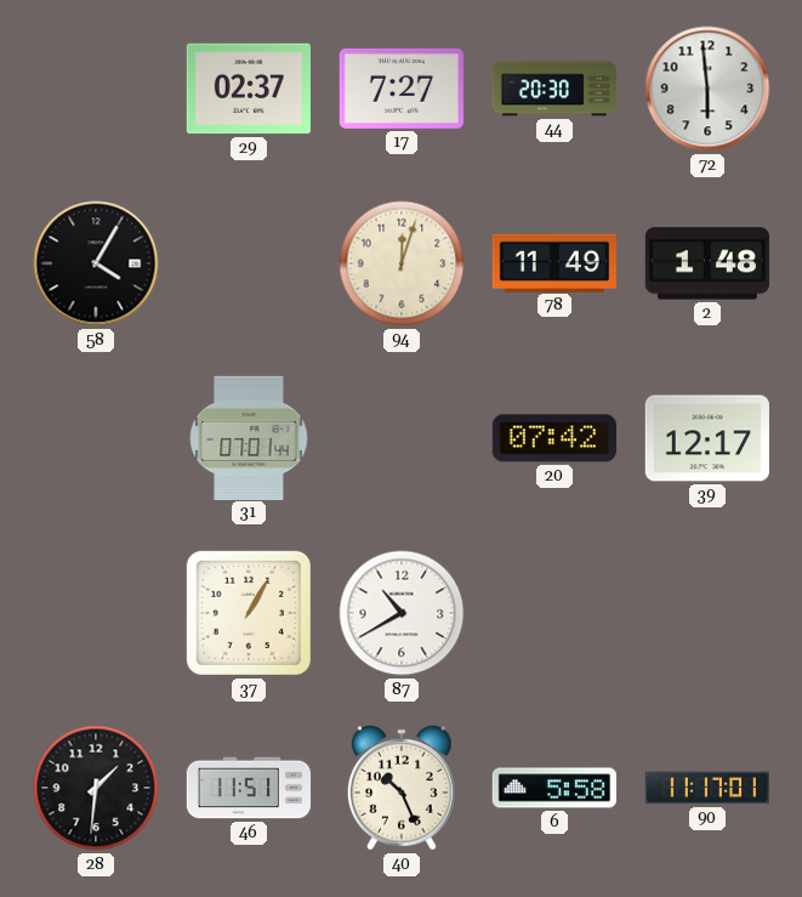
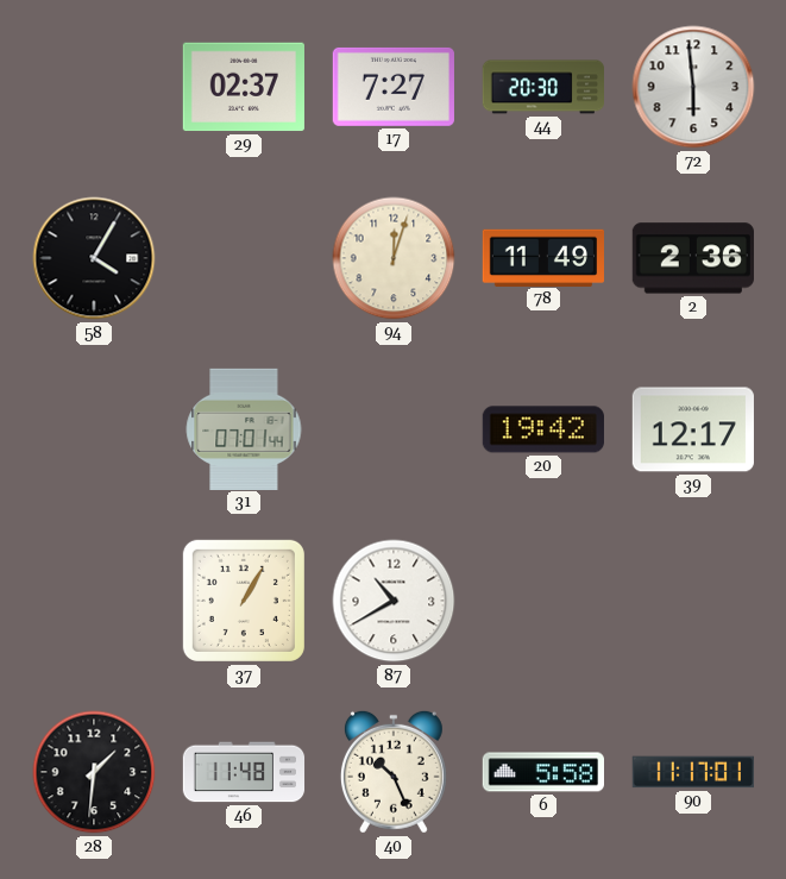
2: 1:48 -> 2:36
20: 07:42 -> 19:42
46: 11:51 -> 11:48
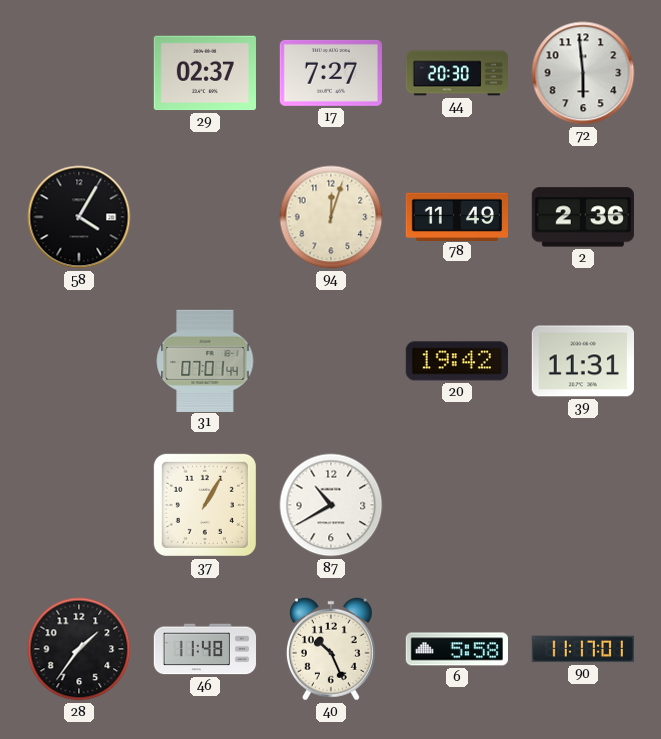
39: 12:17 -> 11:31
28: 1:31 -> 1:36
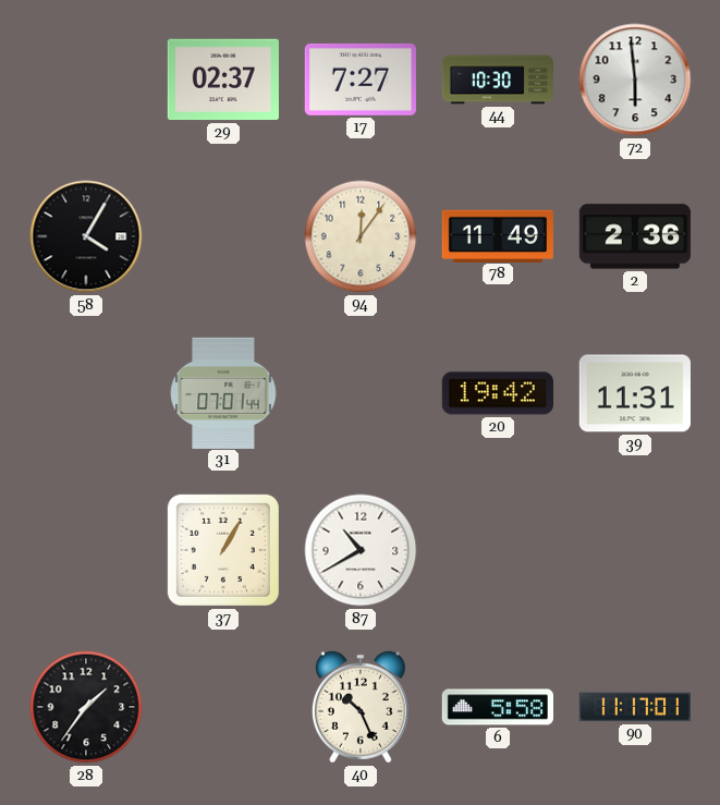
44: 20:30 -> 10:30
94: 12:03 -> 12:06
46: 11:48 -> none
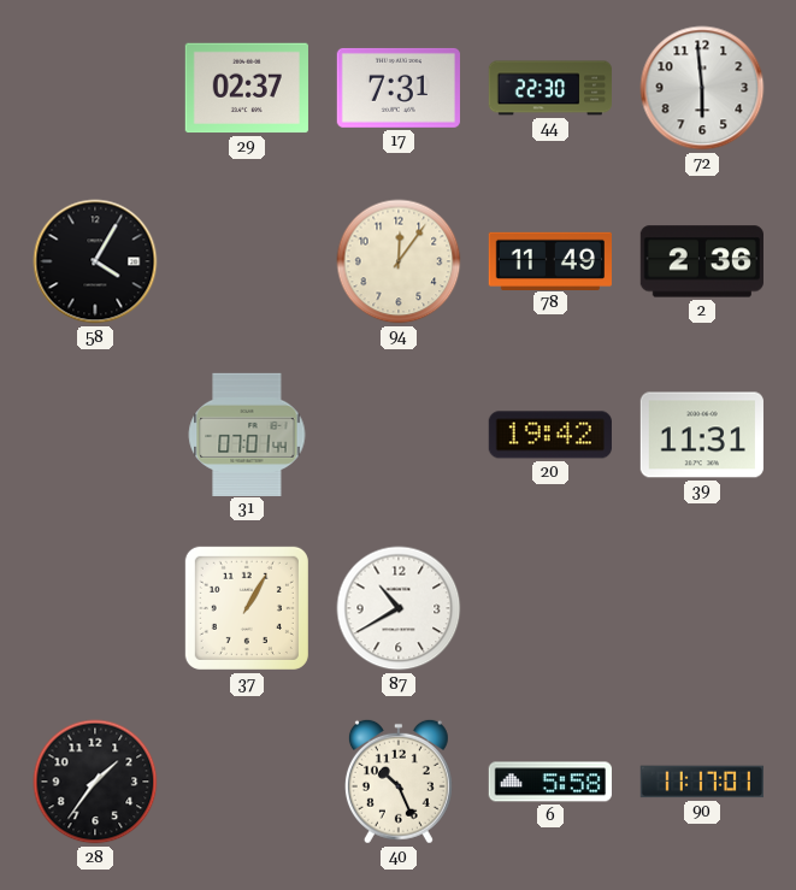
17: 7:27 -> 7:31
44: 10:30 -> 22:30
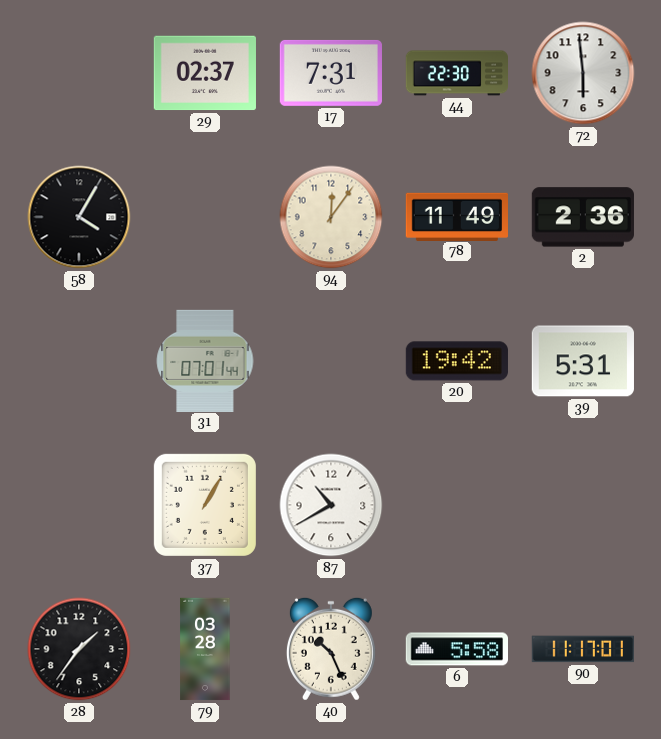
39: 11:31 -> 5:31
79: none -> 03:28
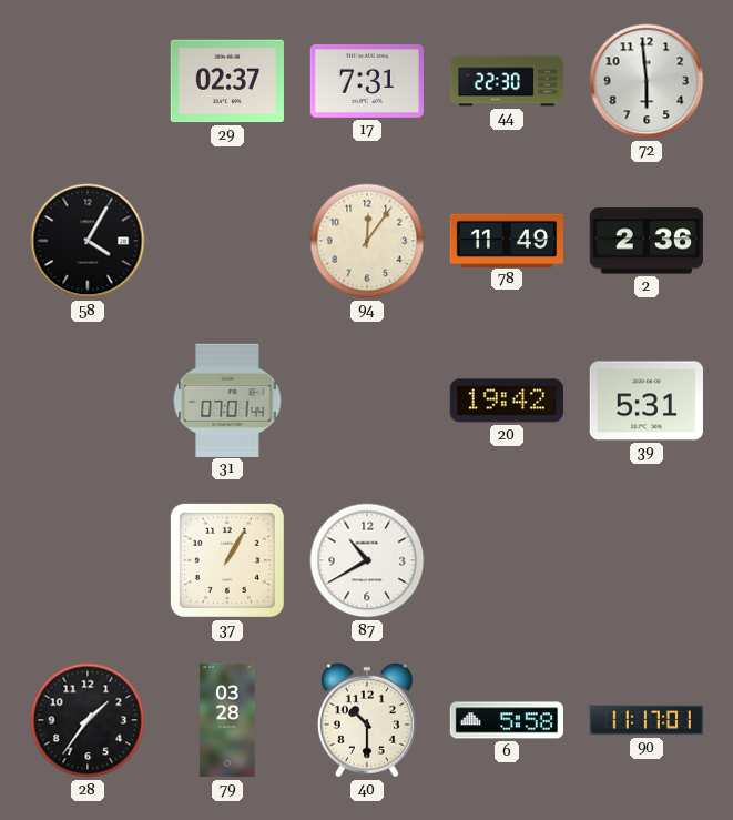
40: 10:26 -> 10:30
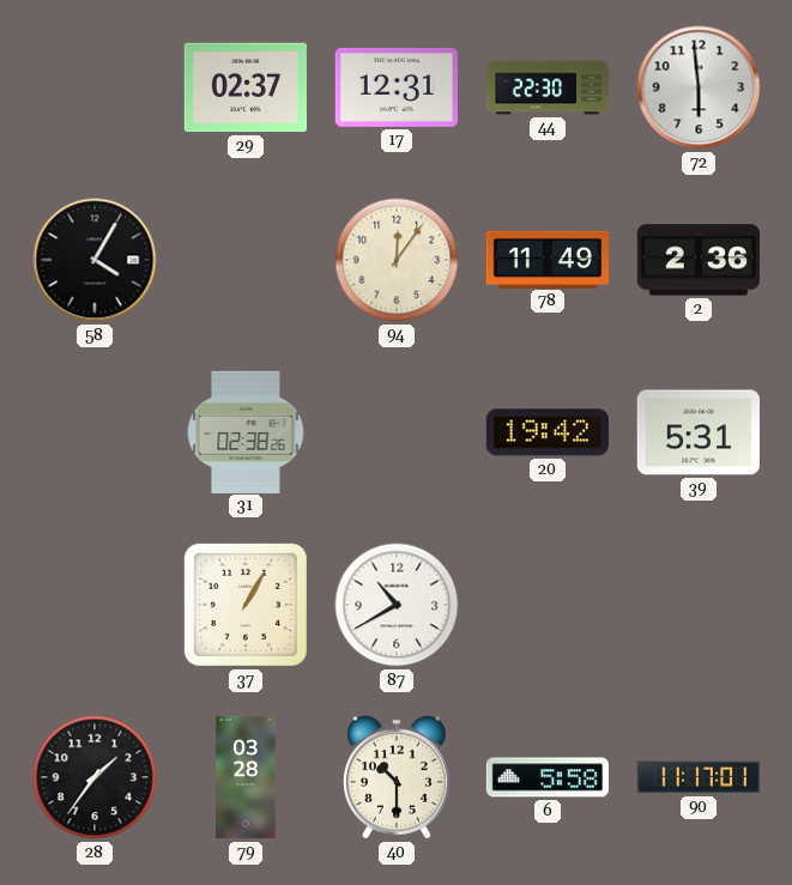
17: 7:31 -> 12:31
31: 07:01 -> 02:38
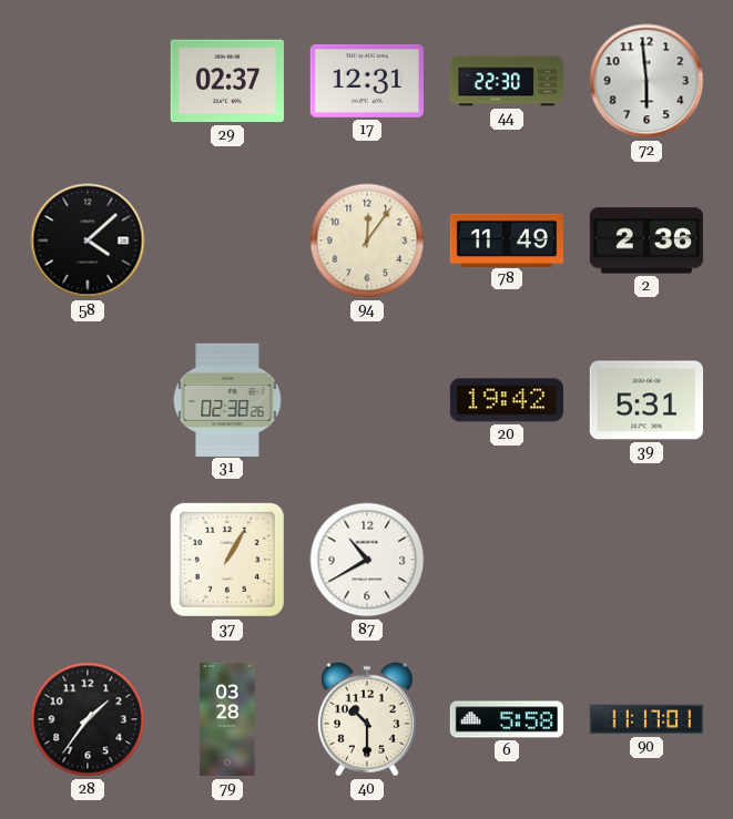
58: 4:05 -> 4:08
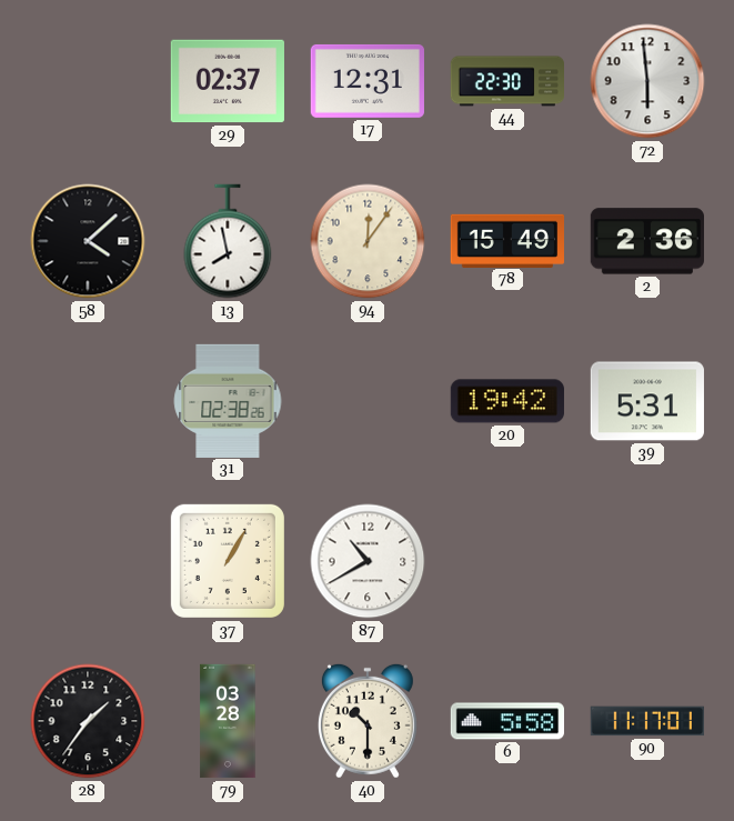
13: none -> 7:58
78: 11:49 -> 15:49
